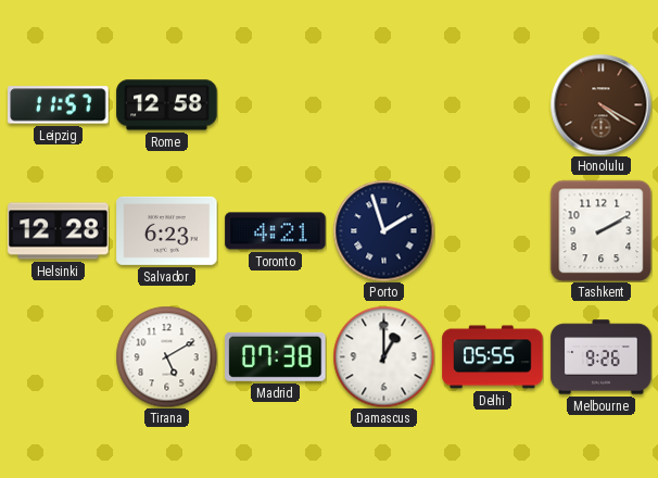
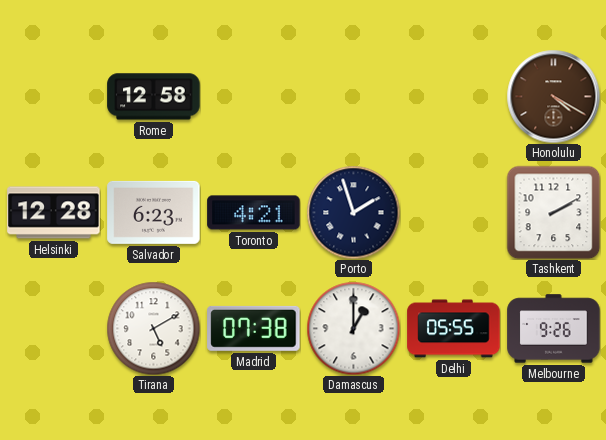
Leipzig: 11:57 -> none
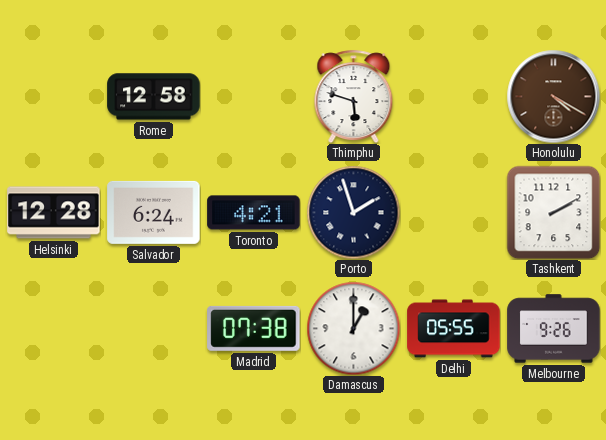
Thimphu: none -> 5:48
Salvador: 6:23 -> 6:24
Tirana: 5:10 -> none
